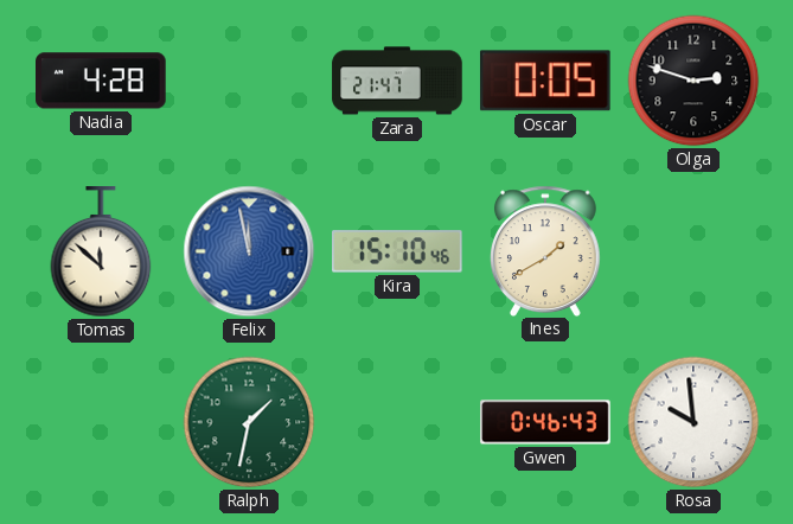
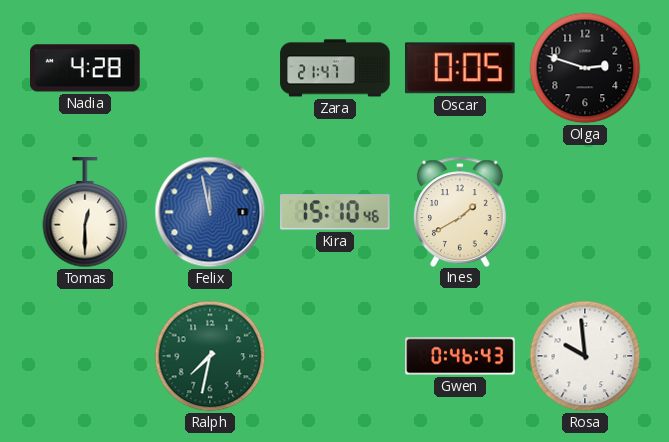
Tomas: 11:52 -> 12:30
Ralph: 1:32 -> 7:32
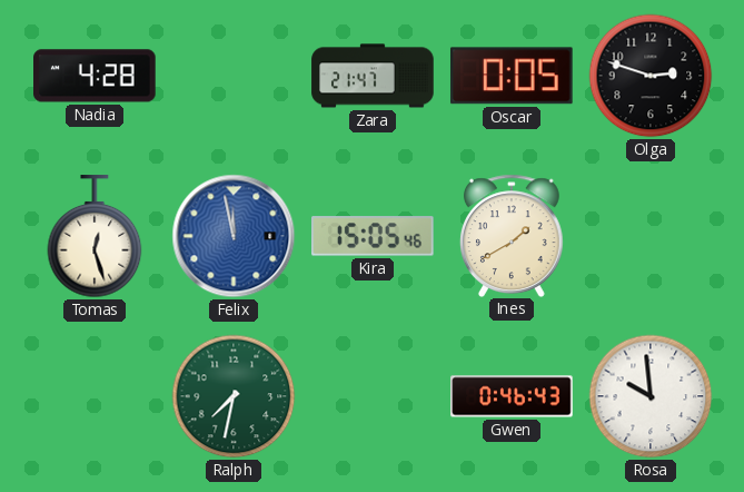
Tomas: 12:30 -> 12:27
Kira: 15:10 -> 15:05
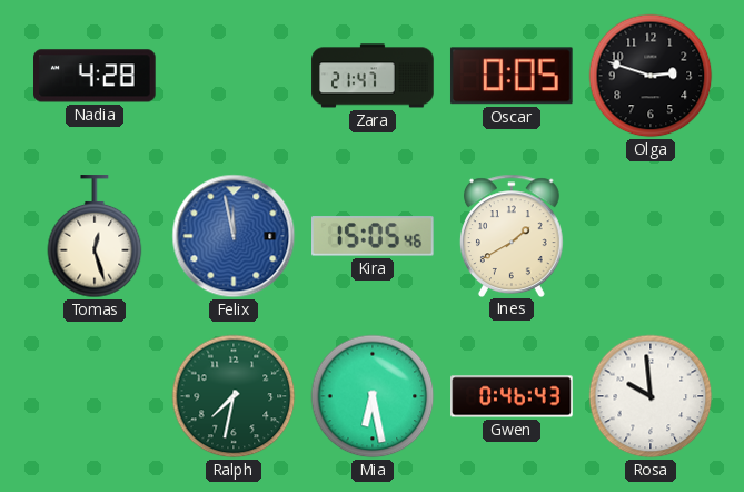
Mia: none -> 6:28
